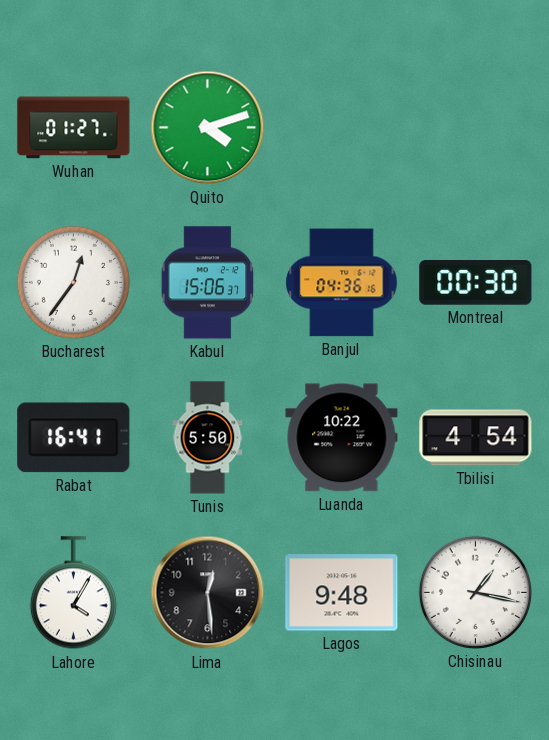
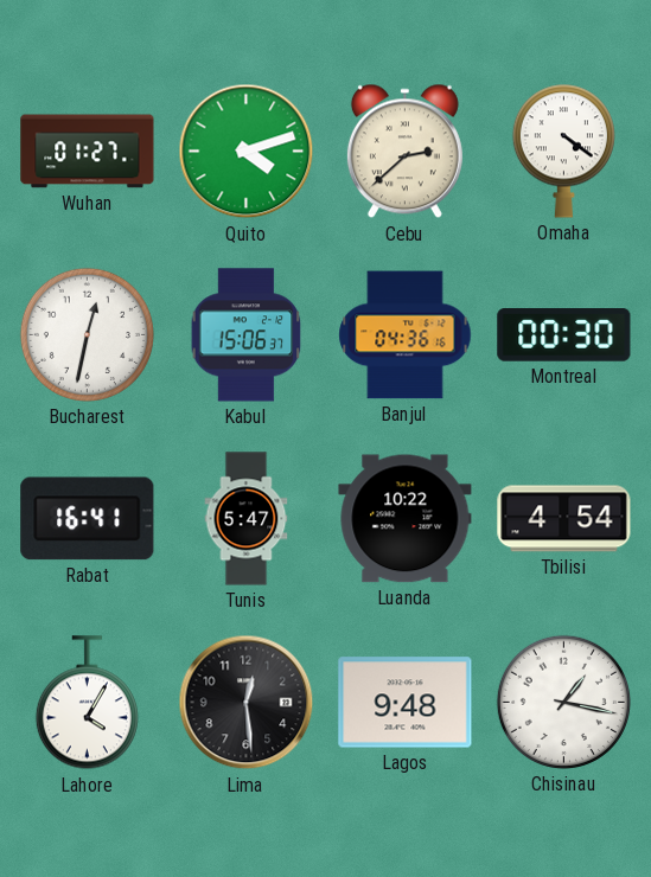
Cebu: none -> 2:38
Omaha: none -> 4:21
Bucharest: 12:36 -> 12:32
Tunis: 5:50 -> 5:47
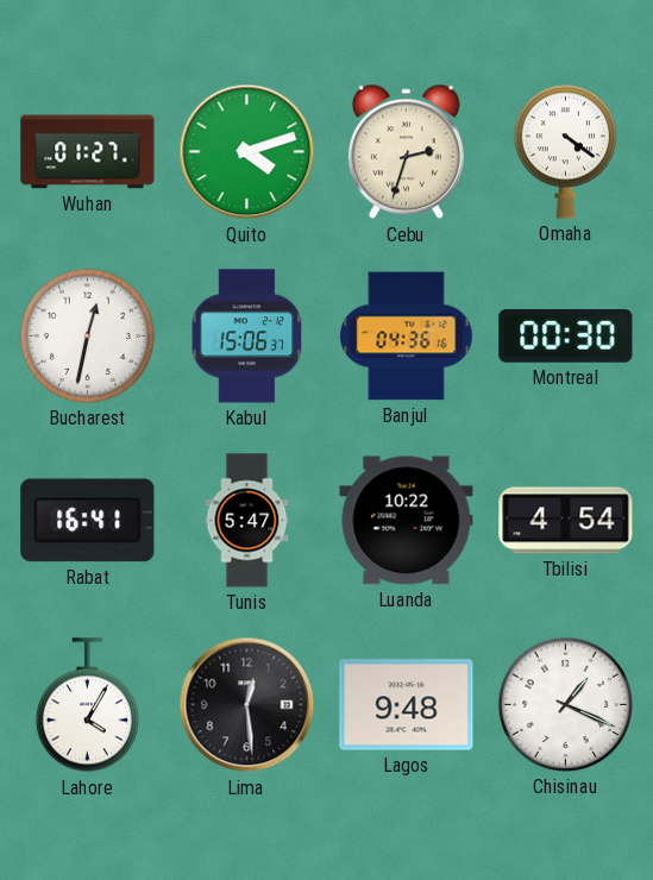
Cebu: 2:38 -> 2:33
Chisinau: 1:17 -> 1:19
